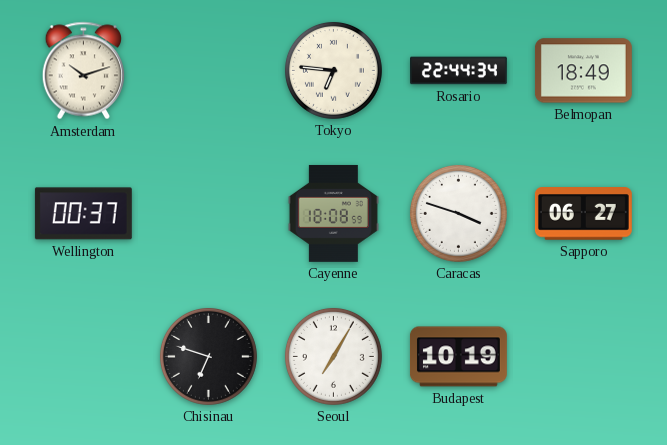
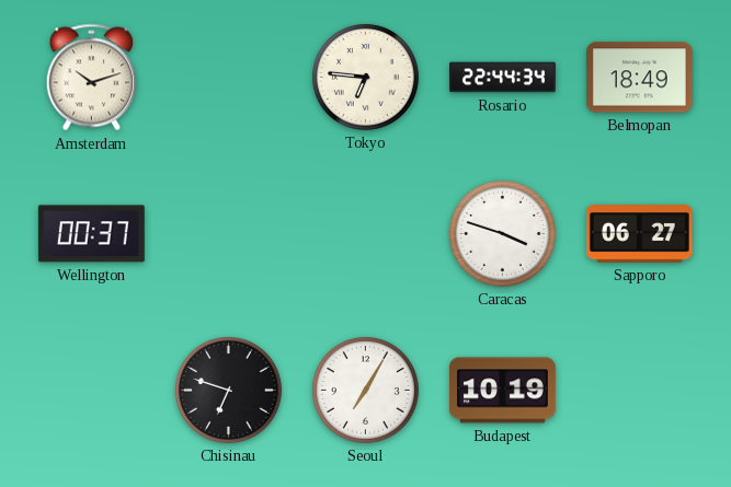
Cayenne: 18:08 -> none
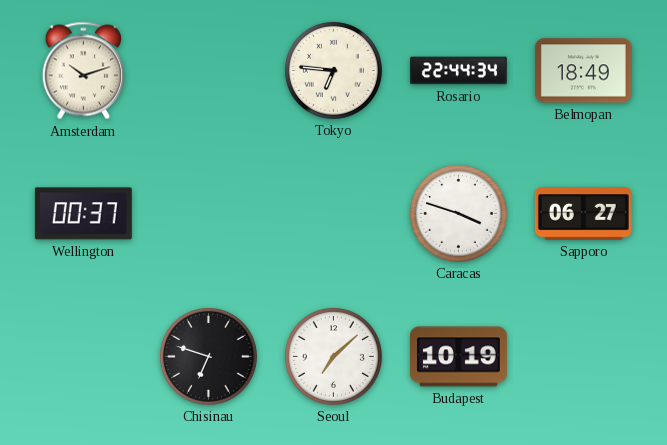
Seoul: 7:05 -> 7:08
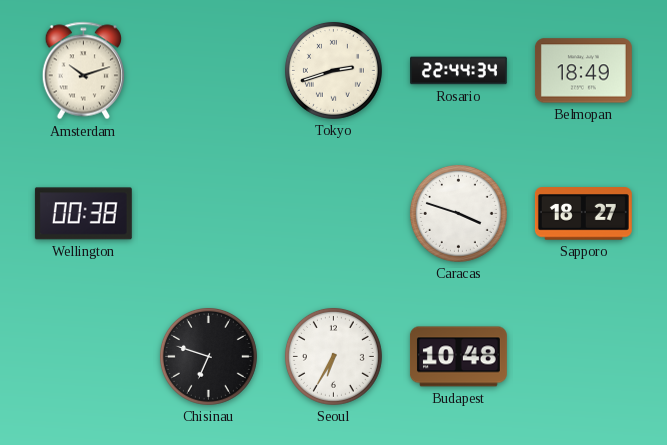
Tokyo: 6:46 -> 2:42
Wellington: 00:37 -> 00:38
Sapporo: 06:27 -> 18:27
Seoul: 7:08 -> 6:35
Budapest: 10:19 -> 10:48
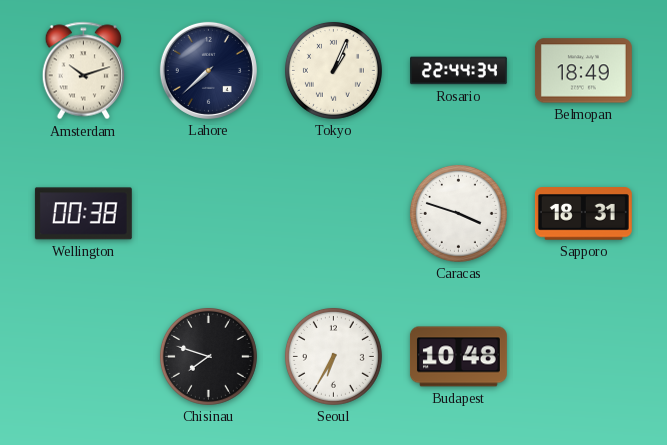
Lahore: none -> 7:38
Tokyo: 2:42 -> 1:04
Sapporo: 18:27 -> 18:31
Chisinau: 6:48 -> 7:48
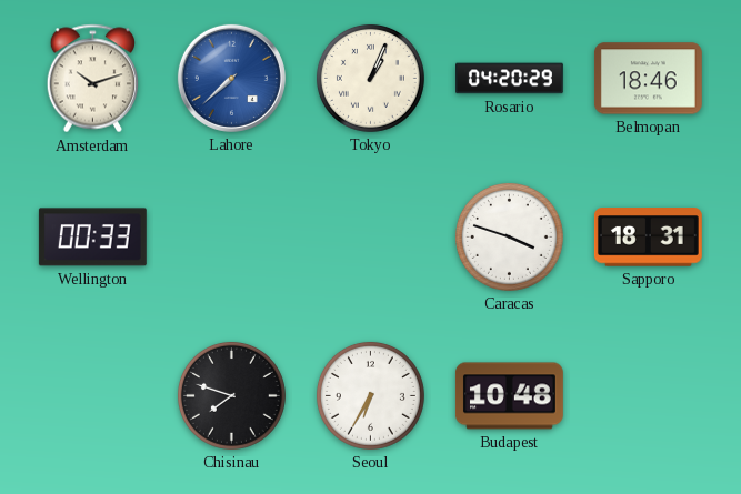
Lahore dial: navy -> blue
Rosario: 22:44 -> 04:20
Belmopan: 18:49 -> 18:46
Wellington: 00:38 -> 00:33
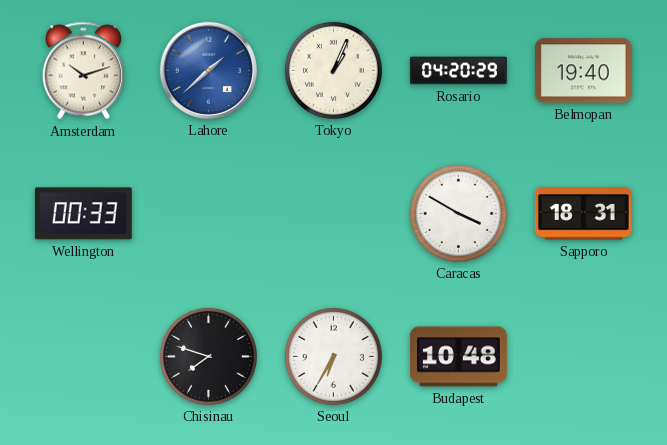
Lahore: 7:38 -> 1:38
Belmopan: 18:46 -> 19:40
Caracas: 3:48 -> 3:50
